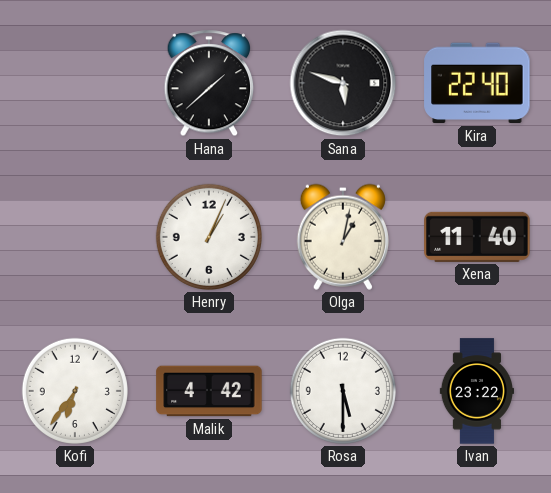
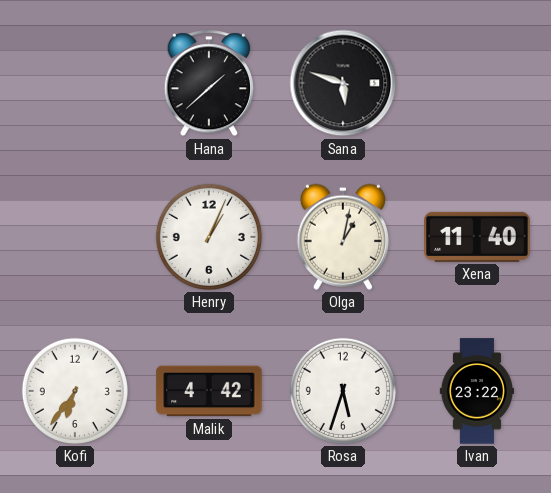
Kira: 22:40 -> none
Rosa: 5:30 -> 5:33
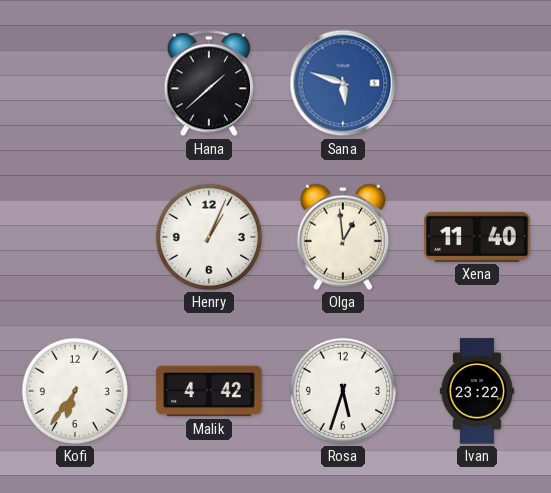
Sana dial: black -> blue
Olga: 1:02 -> 12:59
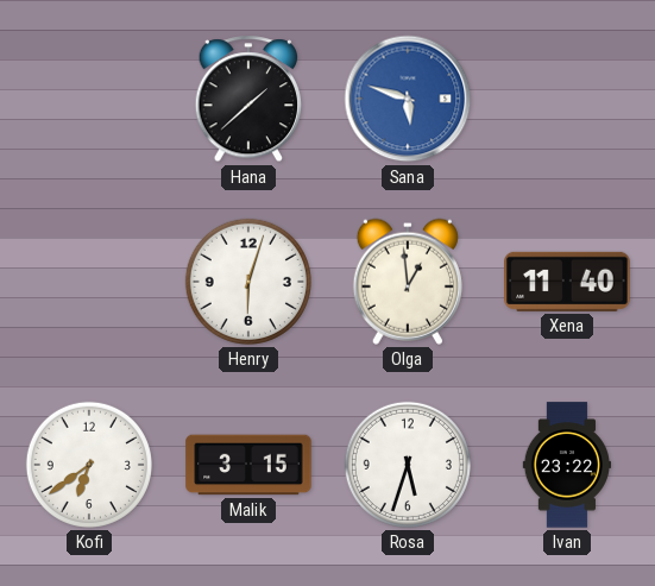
Henry: 1:04 -> 6:03
Kofi: 6:36 -> 6:39
Malik: 4:42 -> 3:15
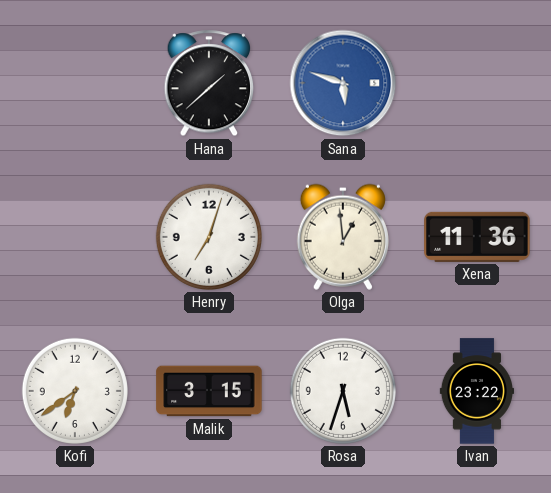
Henry: 6:03 -> 7:03
Xena: 11:40 -> 11:36
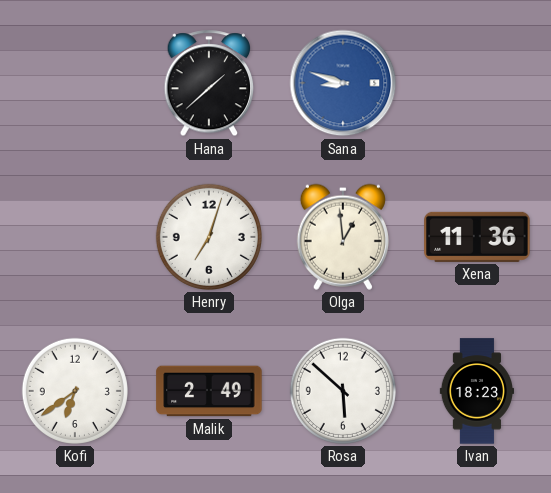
Sana: 5:48 -> 8:48
Malik: 3:15 -> 2:49
Rosa: 5:33 -> 5:52
Ivan: 23:22 -> 18:23
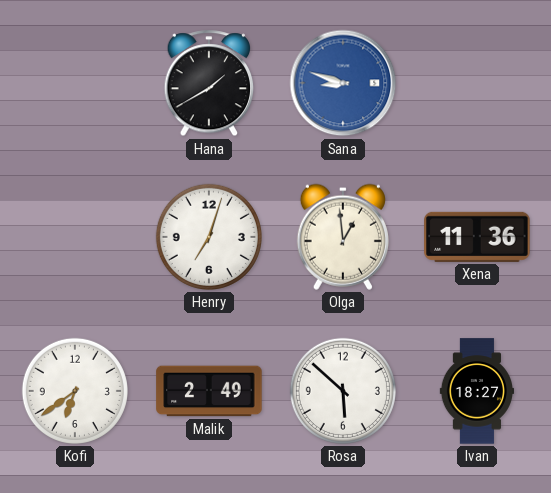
Hana: 1:38 -> 1:40
Ivan: 18:23 -> 18:27
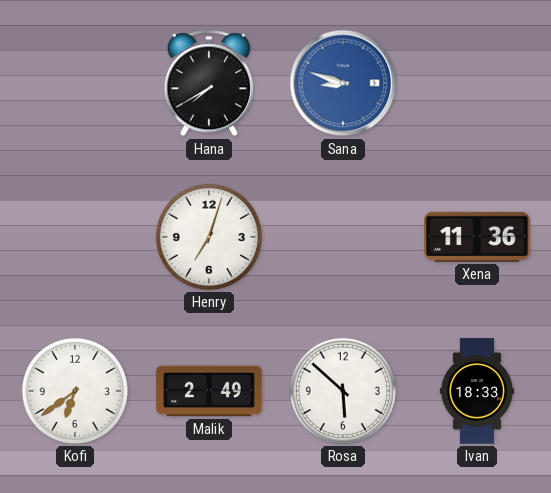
Hana: 1:40 -> 7:40
Olga: 12:59 -> none
Ivan: 18:27 -> 18:33
